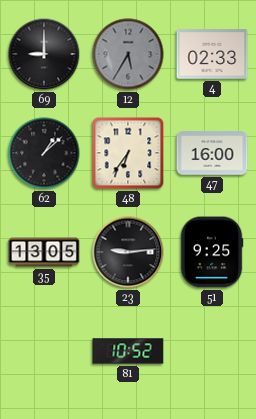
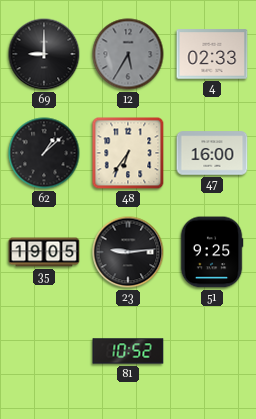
35: 13:05 -> 19:05
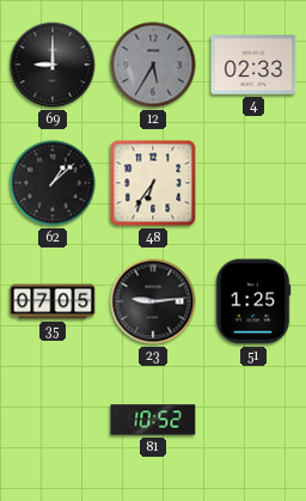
47: 16:00 -> none
35: 19:05 -> 07:05
51: 9:25 -> 1:25
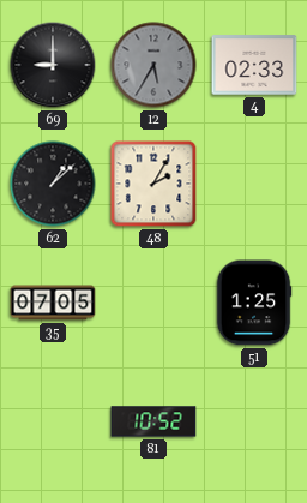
48: 6:36 -> 2:05
23: 9:14 -> none
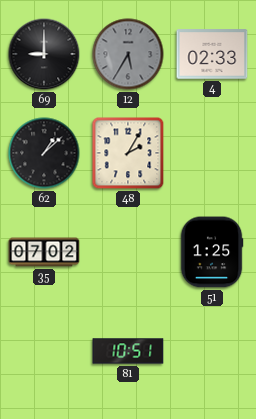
35: 07:05 -> 07:02
81: 10:52 -> 10:51
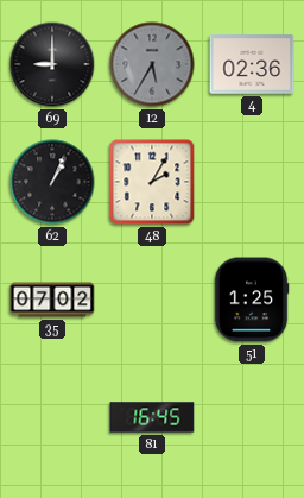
4: 02:33 -> 02:36
62: 1:08 -> 1:04
81: 10:51 -> 16:45
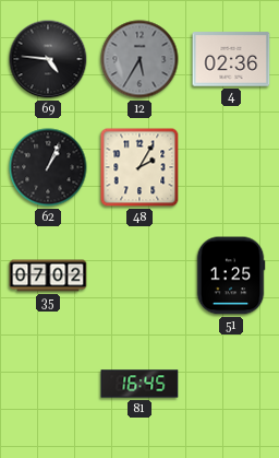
69: 9:00 -> 4:46
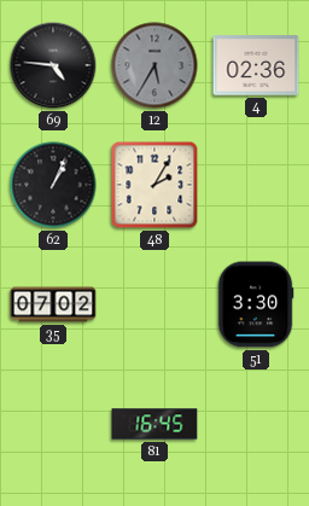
51: 1:25 -> 3:30
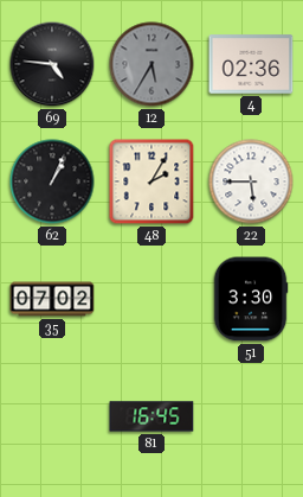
22: none -> 5:45
